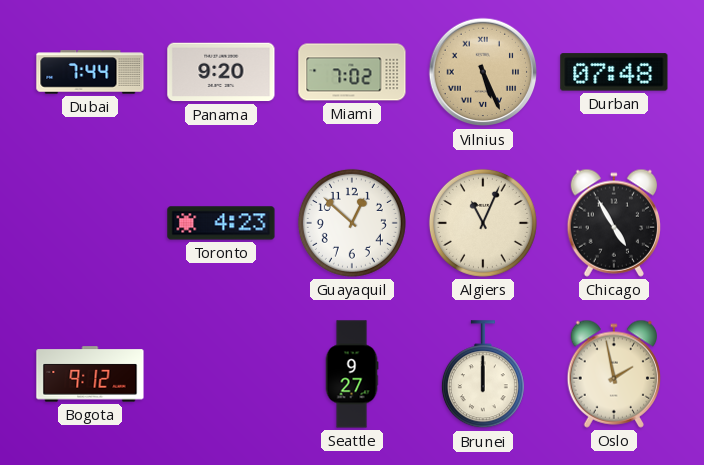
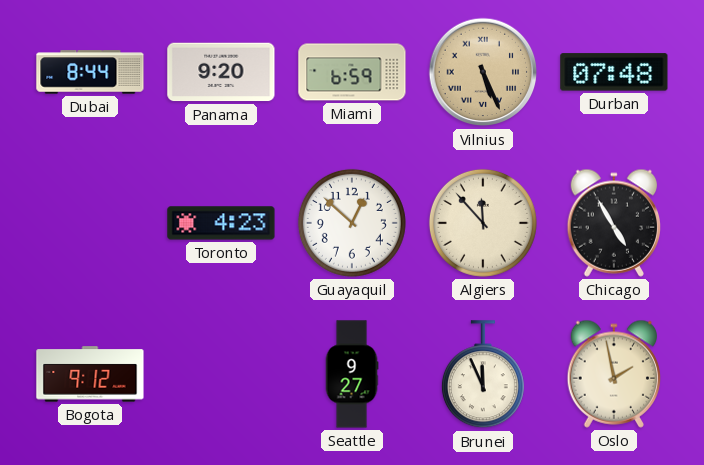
Dubai: 7:44 -> 8:44
Miami: 7:02 -> 6:59
Algiers: 11:04 -> 11:53
Brunei: 12:00 -> 11:56
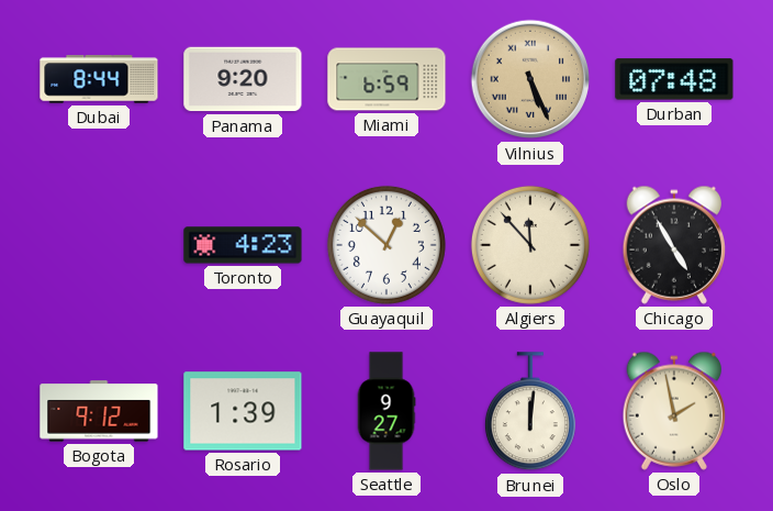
Rosario: none -> 1:39
Brunei: 11:56 -> 12:01
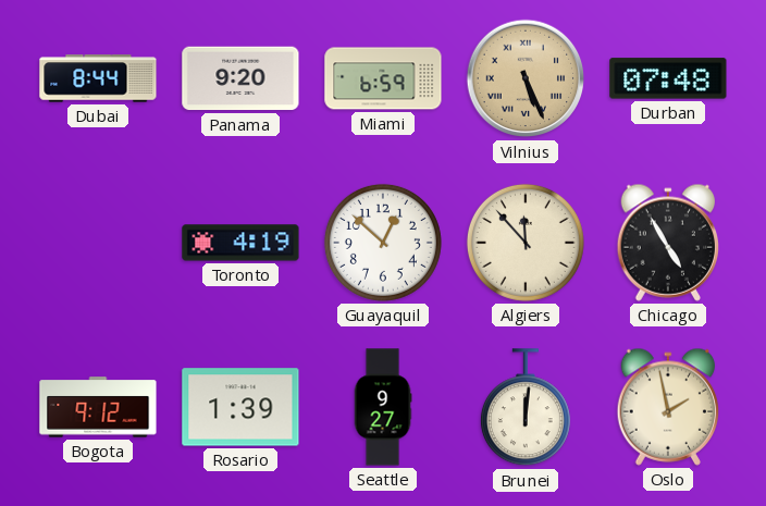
Toronto: 4:23 -> 4:19
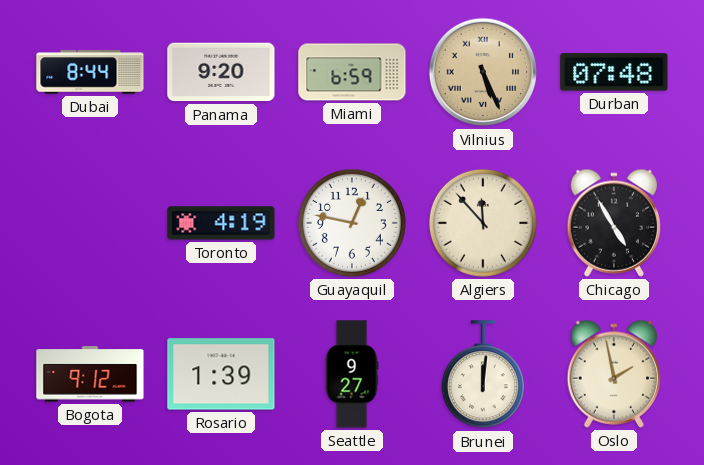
Guayaquil: 12:52 -> 12:47
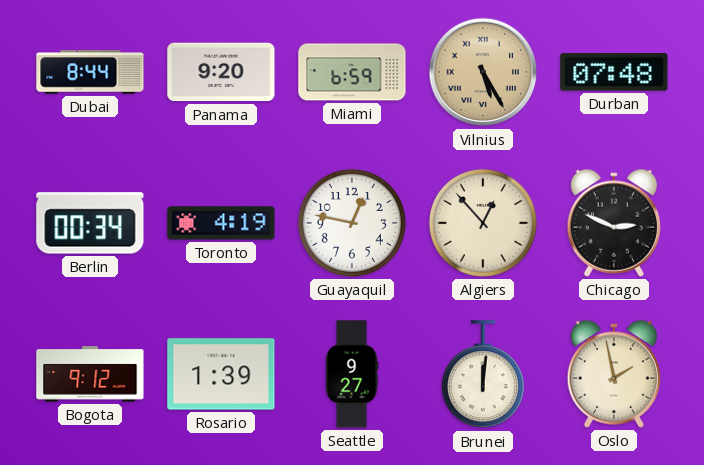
Vilnius: 5:26 -> 5:25
Berlin: none -> 00:34
Algiers: 11:53 -> 12:53
Chicago: 4:55 -> 2:49
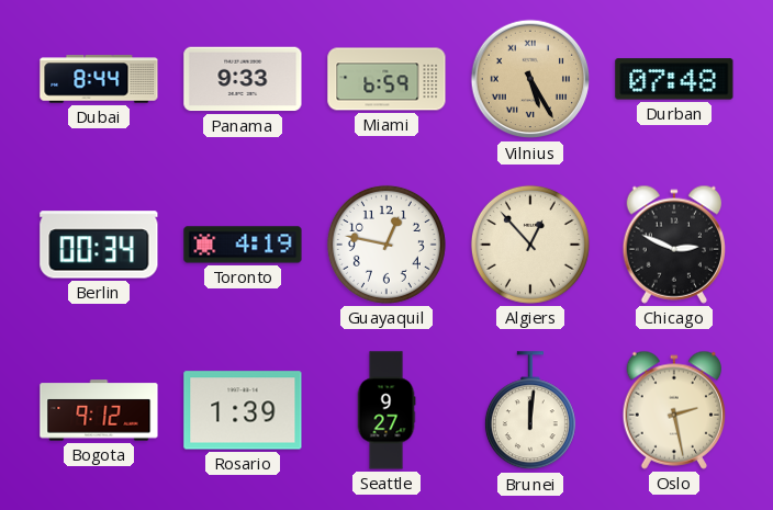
Panama: 9:20 -> 9:33
Oslo: 1:58 -> 2:28
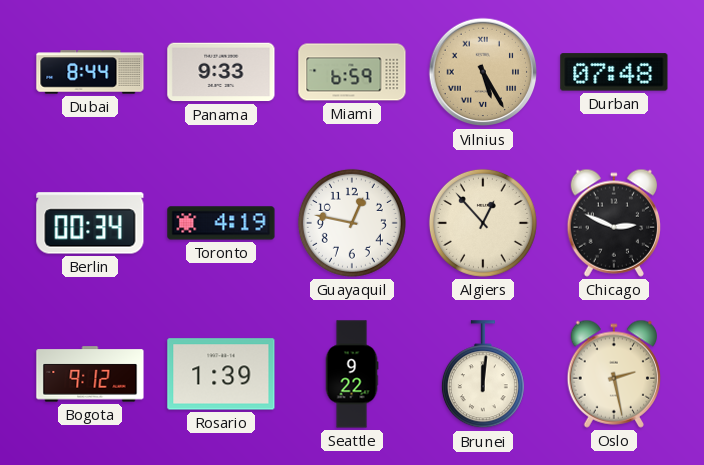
Seattle: 9:27 -> 9:22
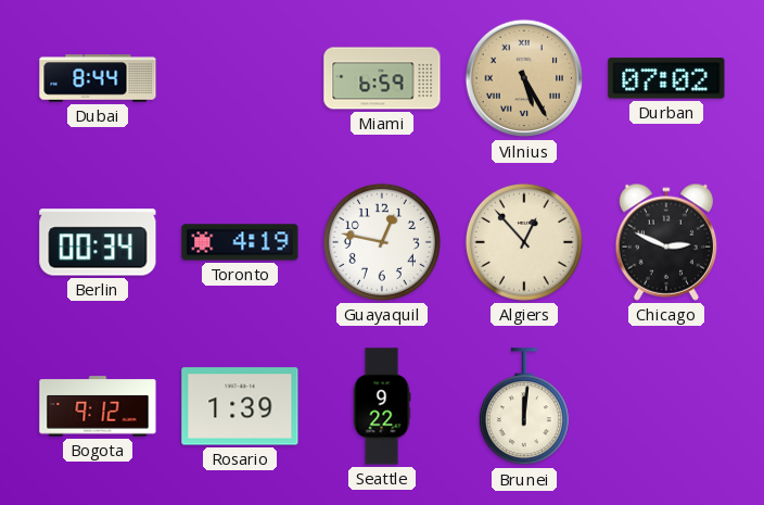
Panama: 9:33 -> none
Durban: 07:48 -> 07:02
Oslo: 2:28 -> none
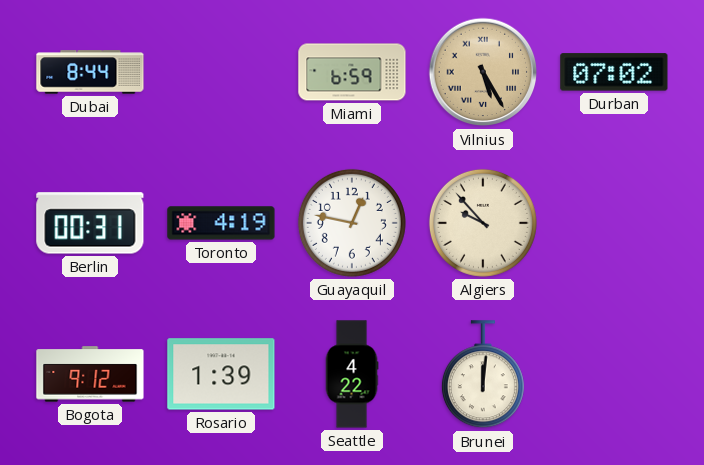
Berlin: 00:34 -> 00:31
Algiers: 12:53 -> 9:53
Chicago: 2:49 -> none
Seattle: 9:22 -> 4:22
